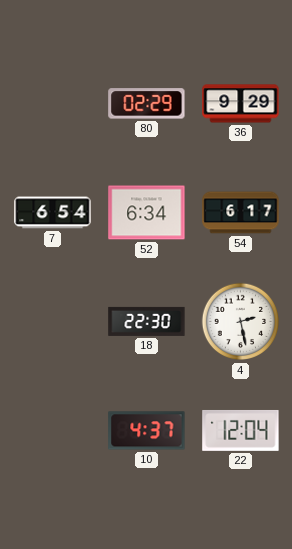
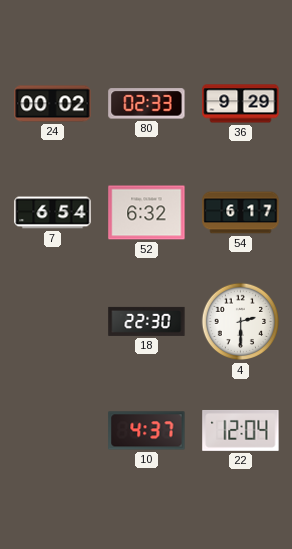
24: none -> 00:02
80: 02:29 -> 02:33
52: 6:34 -> 6:32
4: 2:28 -> 2:30
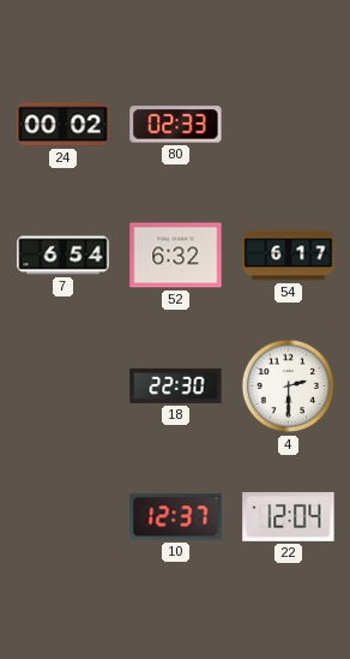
36: 9:29 -> none
10: 4:37 -> 12:37
